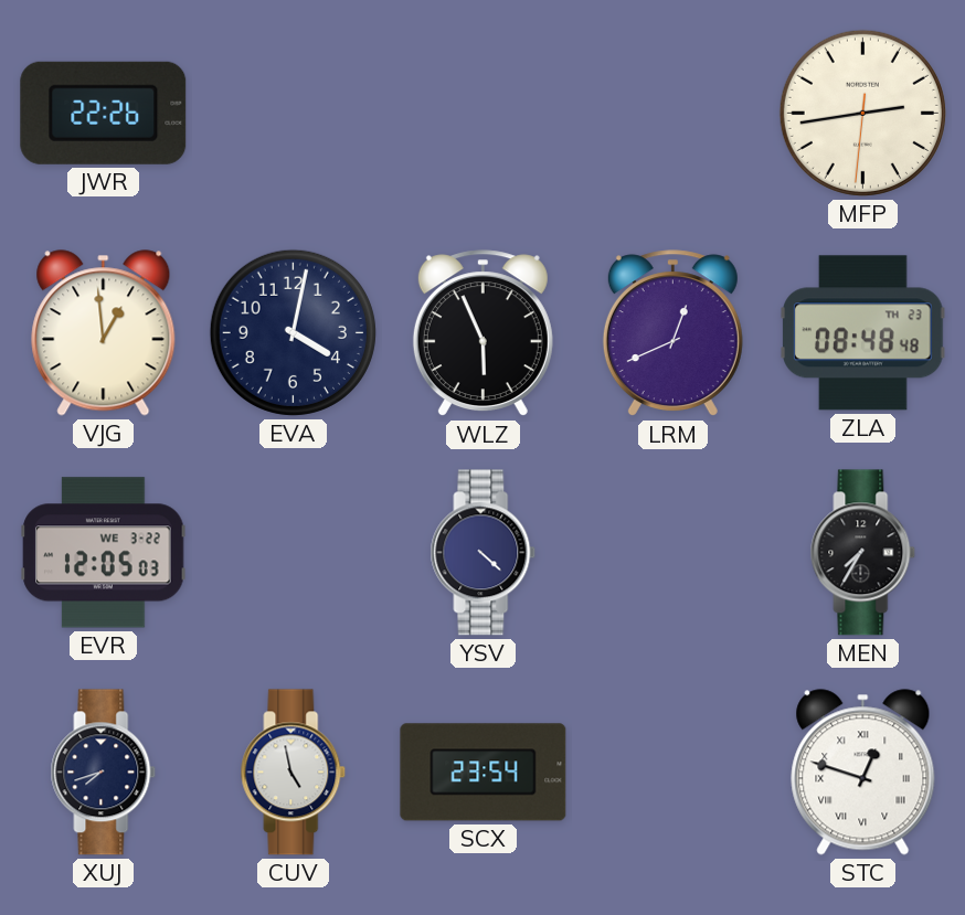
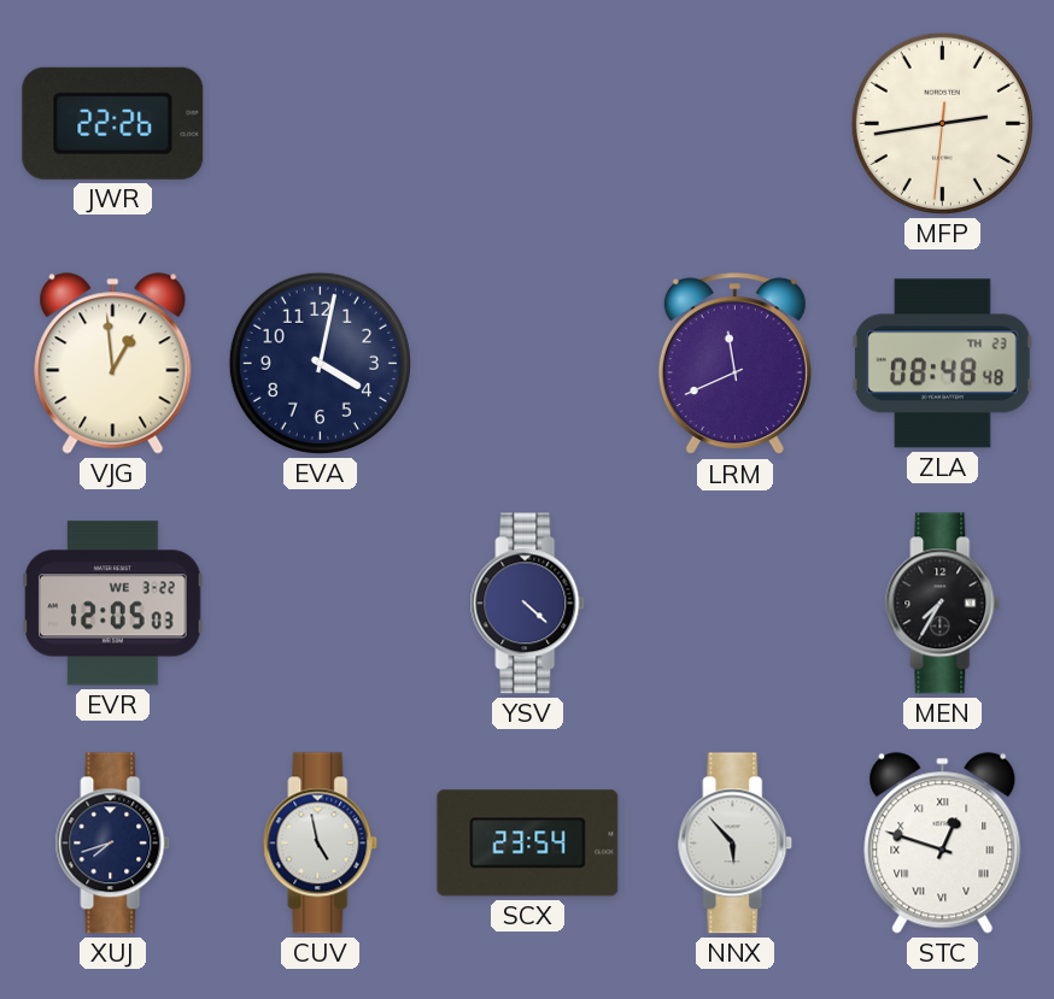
WLZ: 5:56 -> none
LRM: 12:41 -> 11:41
NNX: none -> 5:53
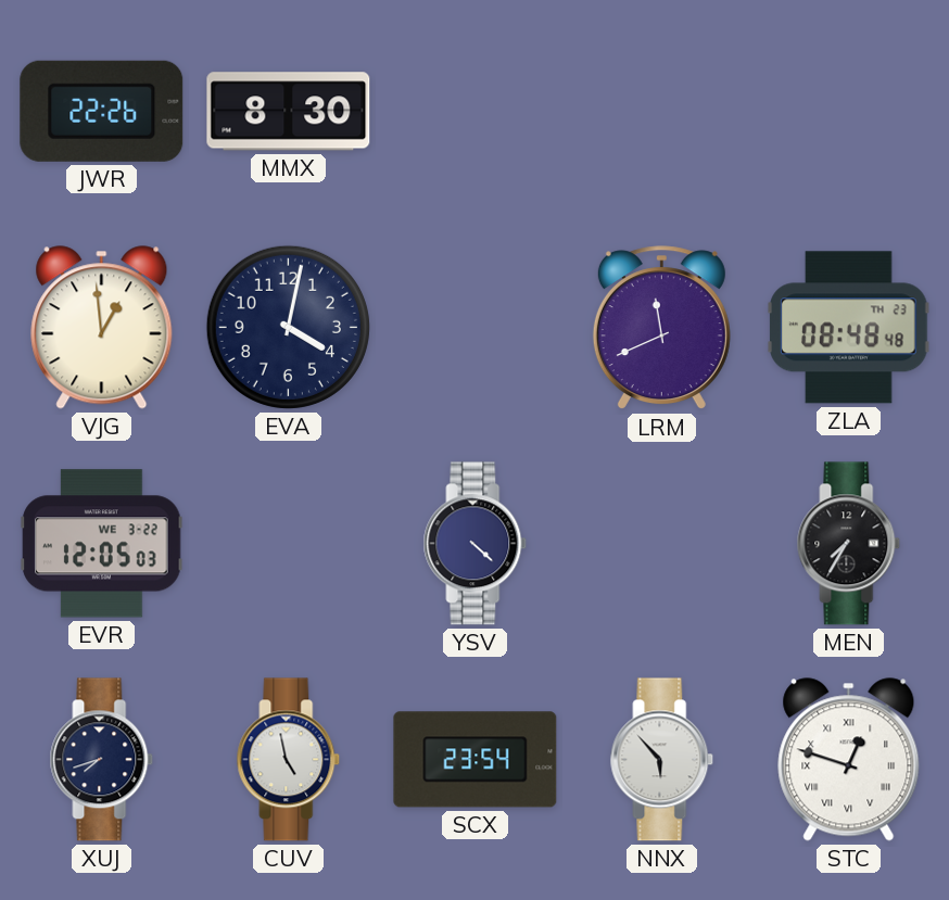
MMX: none -> 8:30
MFP: 2:43 -> none
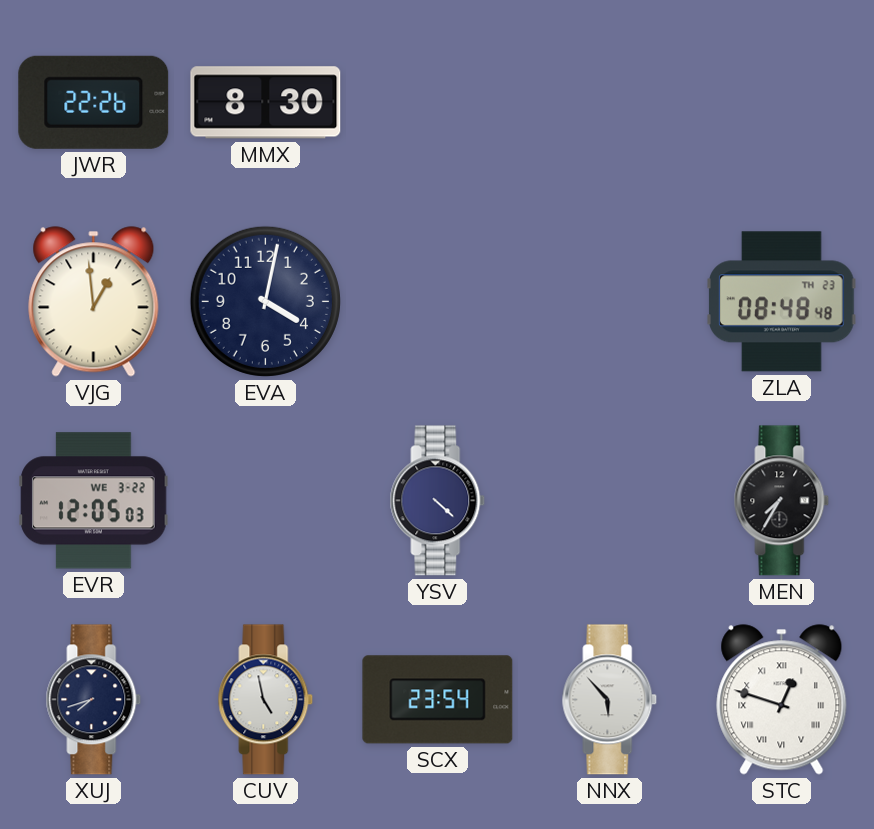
LRM: 11:41 -> none
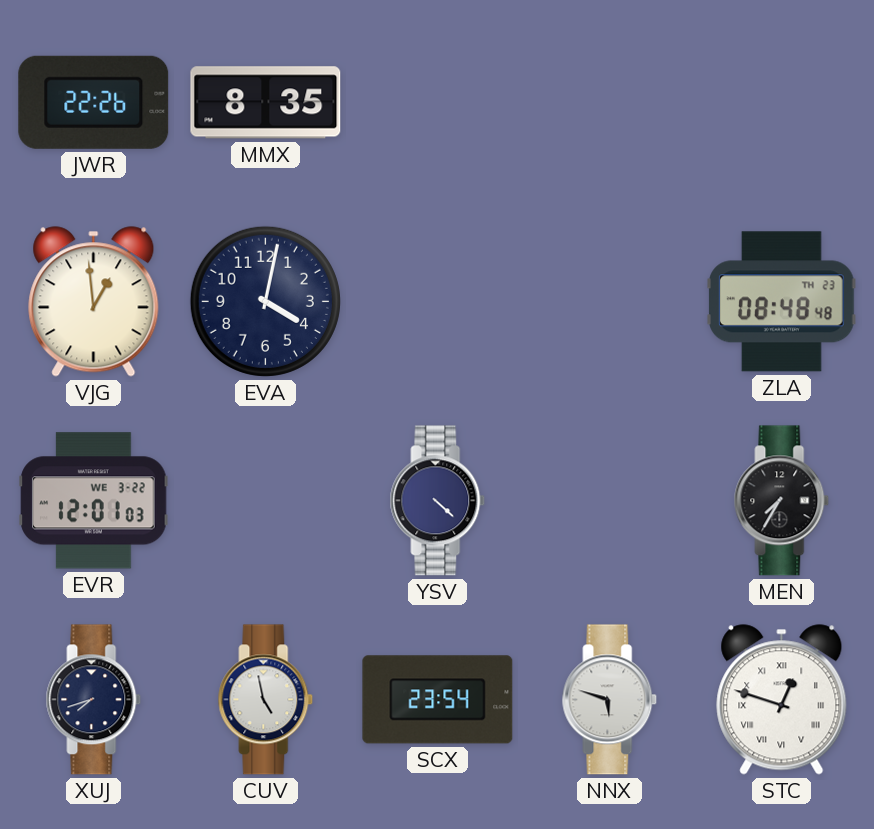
MMX: 8:30 -> 8:35
EVR: 12:05 -> 12:01
NNX: 5:53 -> 5:48
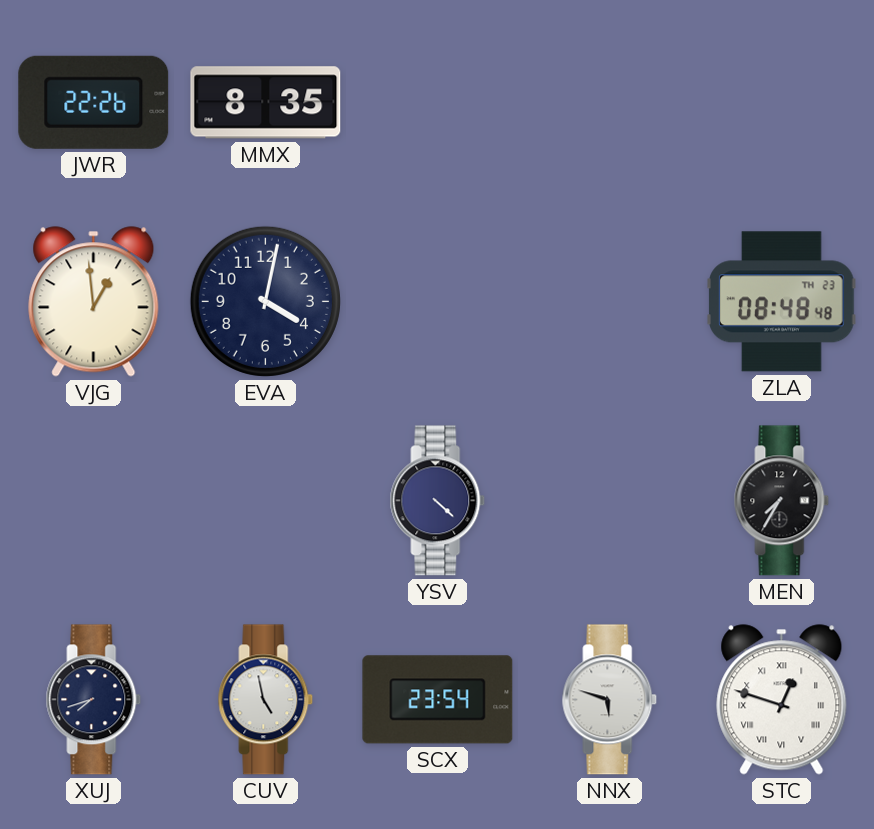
EVR: 12:01 -> none
